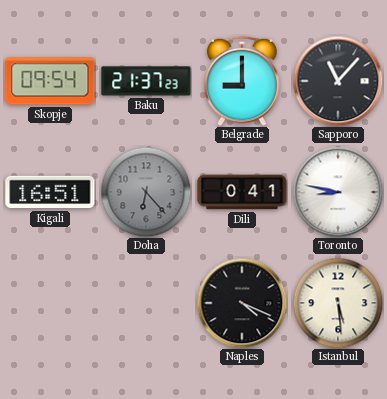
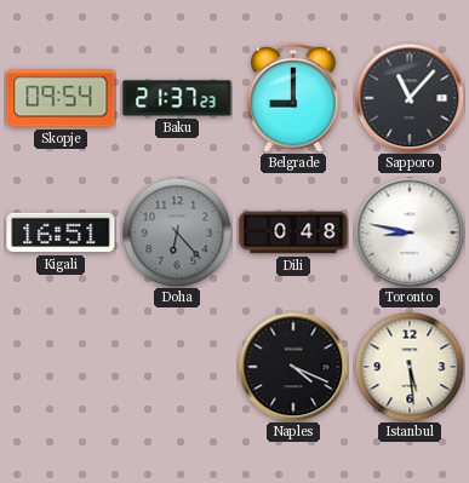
Dili: 0:41 -> 0:48
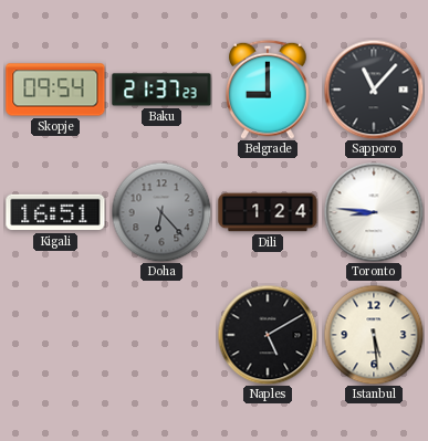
Dili: 0:48 -> 1:24
Toronto: 8:47 -> 8:46
Naples: 4:19 -> 5:10
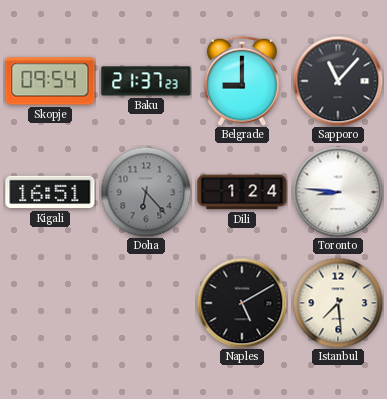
Istanbul: 5:29 -> 7:29
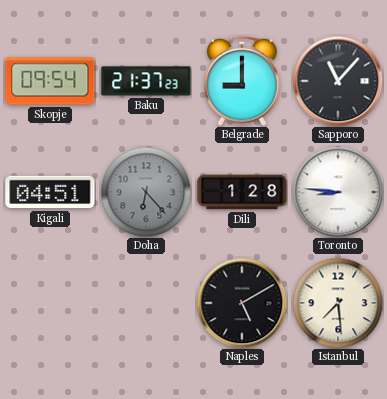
Kigali: 16:51 -> 04:51
Dili: 1:24 -> 1:28
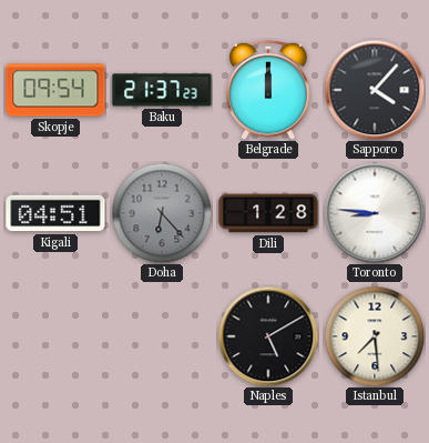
Belgrade: 9:00 -> 12:00
Sapporo: 11:07 -> 4:07
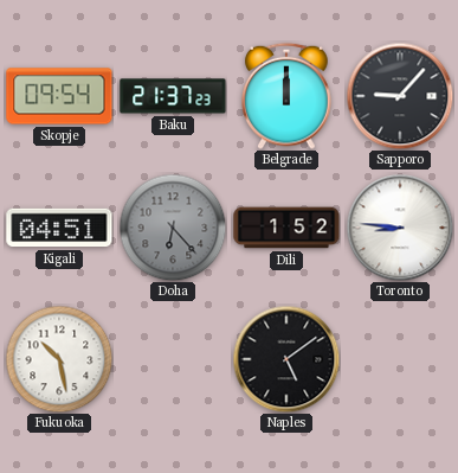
Sapporo: 4:07 -> 9:07
Dili: 1:28 -> 1:52
Fukuoka: none -> 10:28
Naples: 5:10 -> 5:09
Istanbul: 7:29 -> none
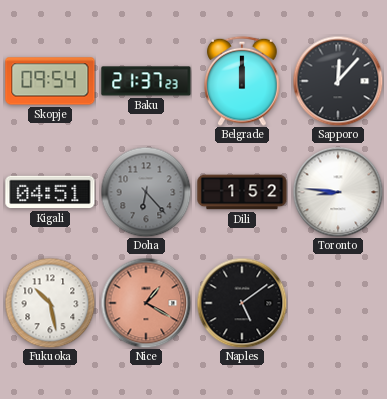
Sapporo: 9:07 -> 12:07
Nice: none -> 1:20
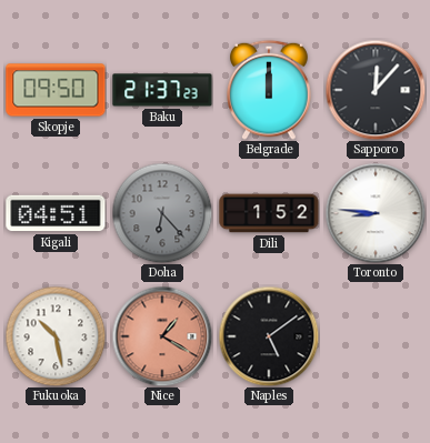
Skopje: 09:54 -> 09:50
